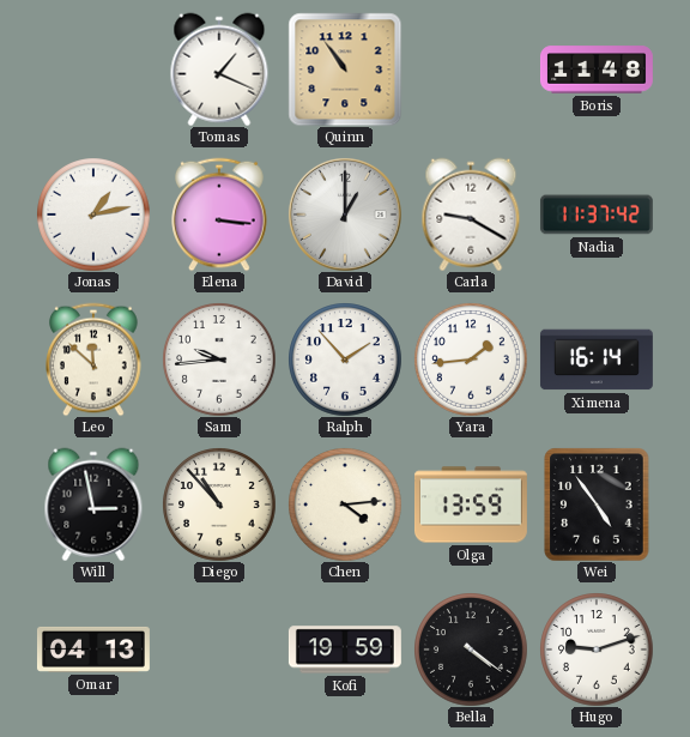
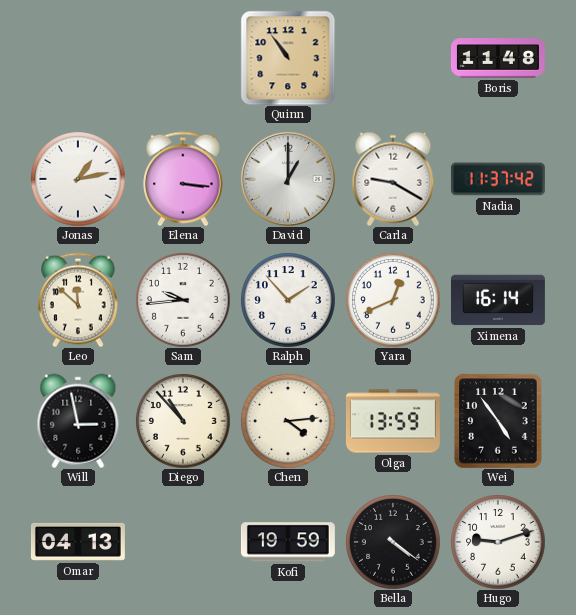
Tomas: 1:19 -> none
Yara: 1:44 -> 12:41
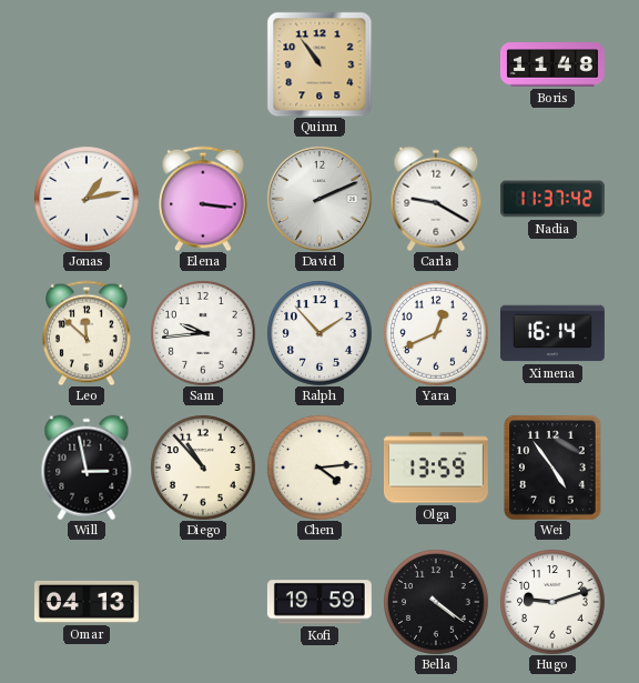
David: 1:00 -> 2:11
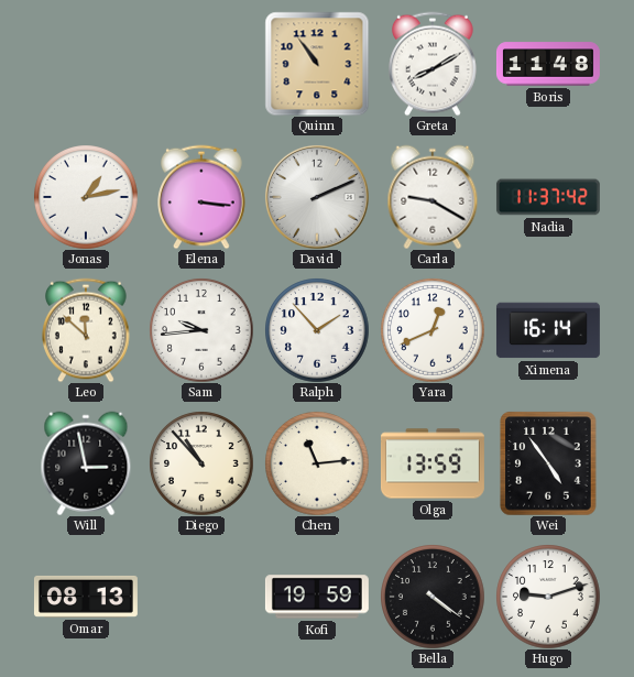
Greta: none -> 8:10
Chen: 4:14 -> 11:14
Omar: 04:13 -> 08:13
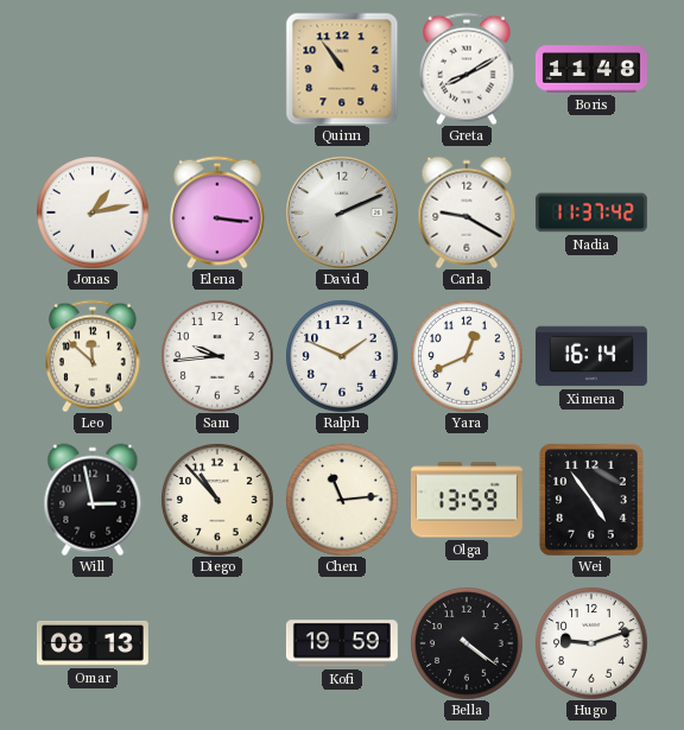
Ralph: 1:53 -> 1:49
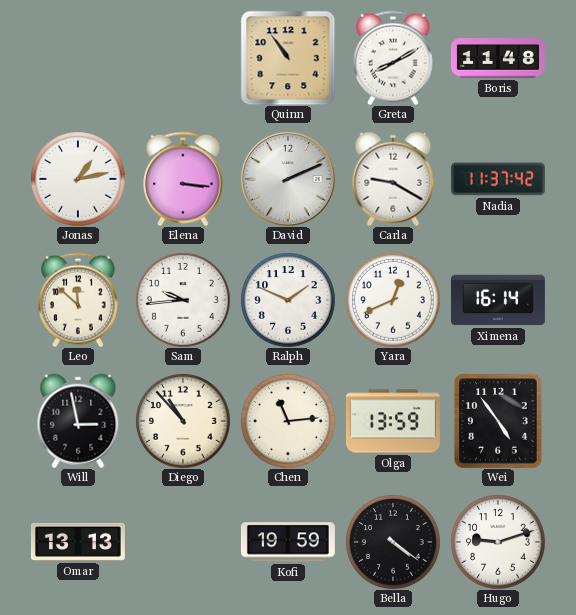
Omar: 08:13 -> 13:13
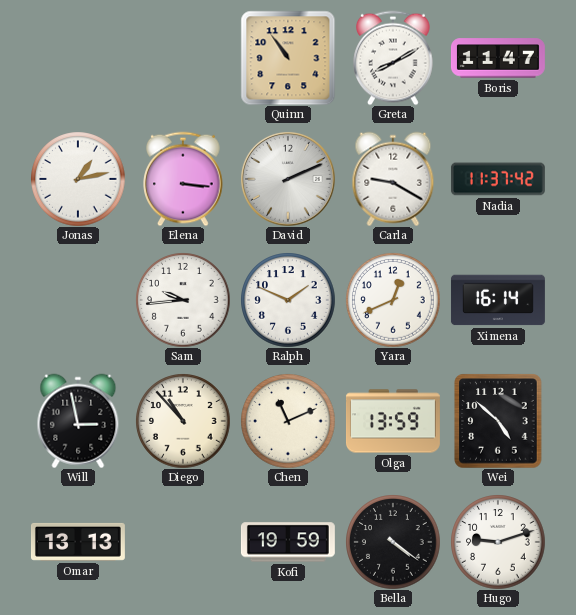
Boris: 11:48 -> 11:47
Leo: 11:52 -> none
Chen: 11:14 -> 11:11
Wei: 4:54 -> 4:52
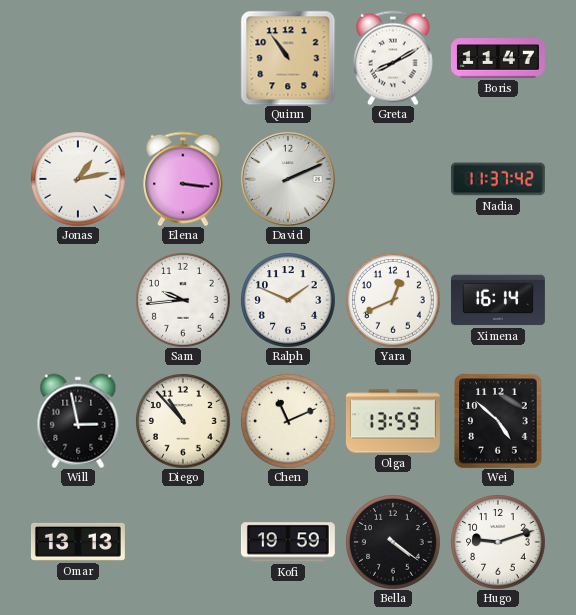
Carla: 9:20 -> none
